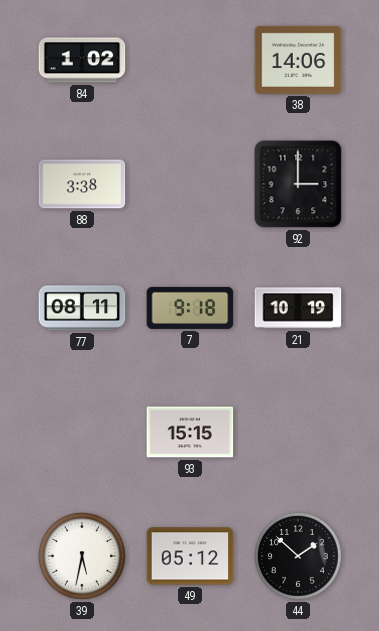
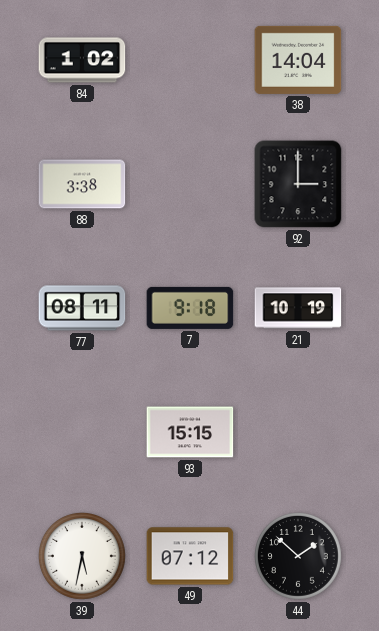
38: 14:06 -> 14:04
49: 05:12 -> 07:12
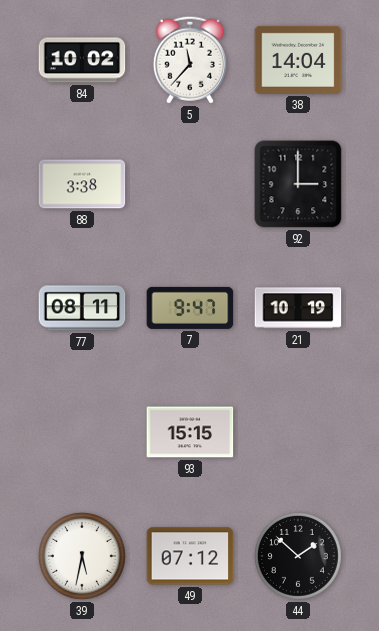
84: 1:02 -> 10:02
5: none -> 11:37
7: 9:18 -> 9:47
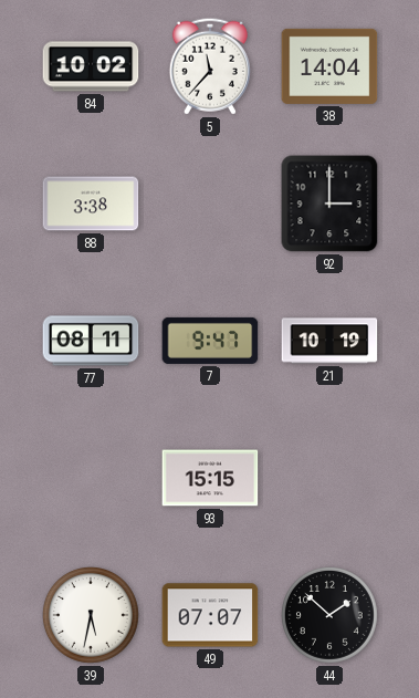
49: 07:12 -> 07:07
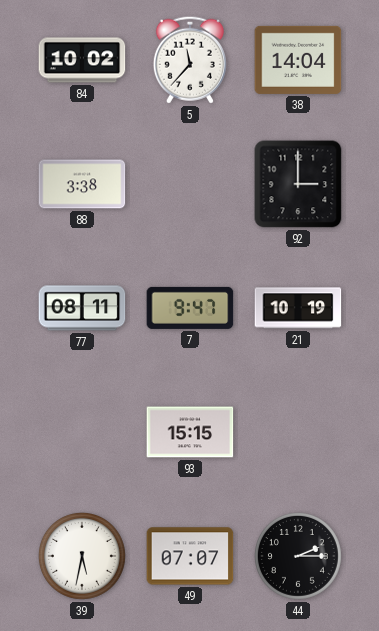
44: 1:52 -> 2:15
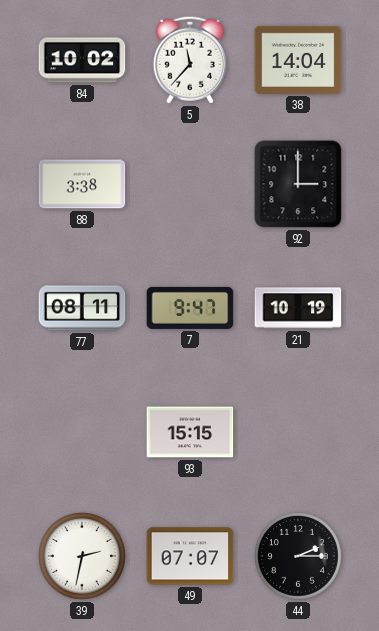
39: 5:32 -> 2:32
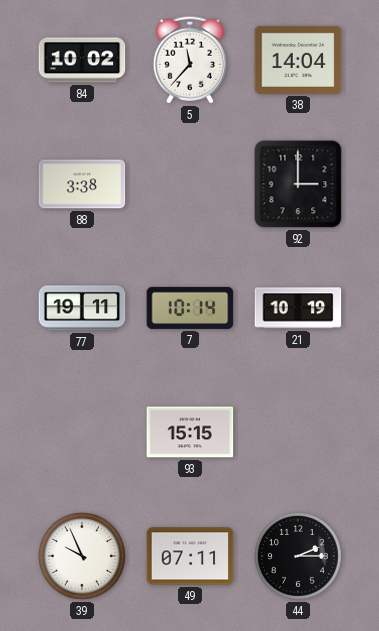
77: 08:11 -> 19:11
7: 9:47 -> 10:14
39: 2:32 -> 9:56
49: 07:07 -> 07:11
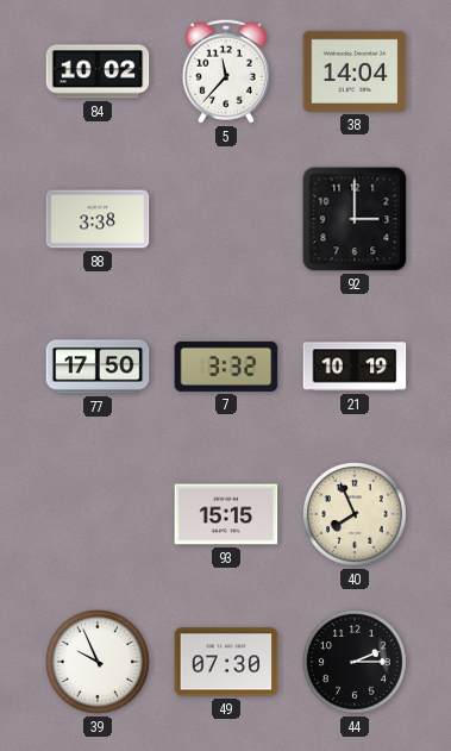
77: 19:11 -> 17:50
7: 10:14 -> 3:32
40: none -> 7:56
49: 07:11 -> 07:30
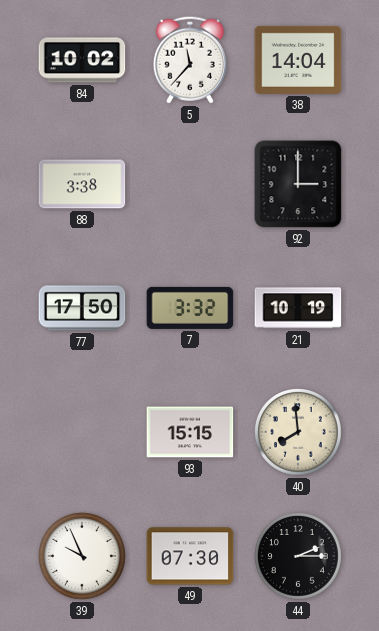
40: 7:56 -> 7:59
